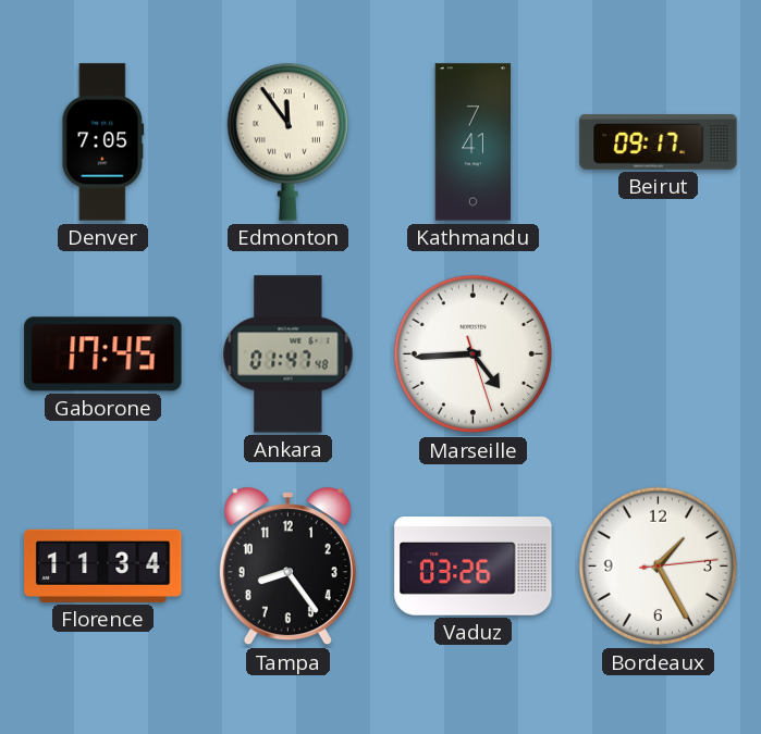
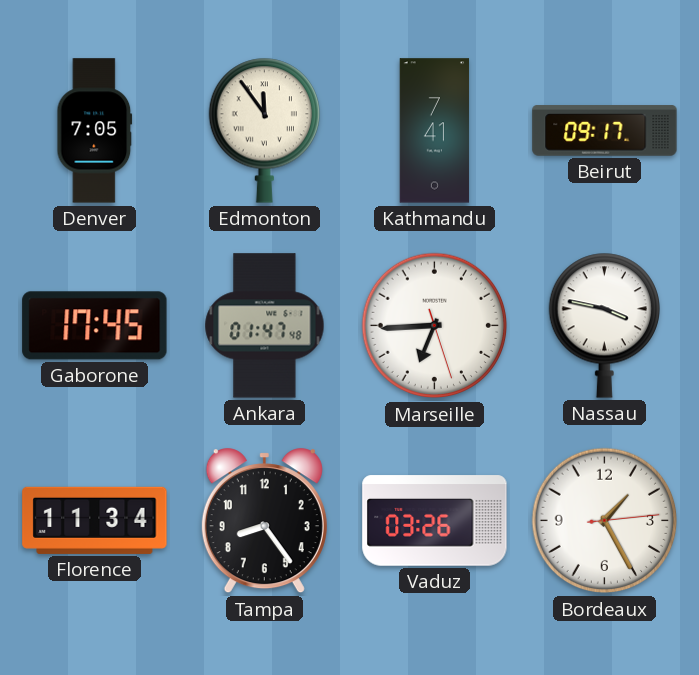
Marseille: 4:44 -> 6:44
Nassau: none -> 3:47
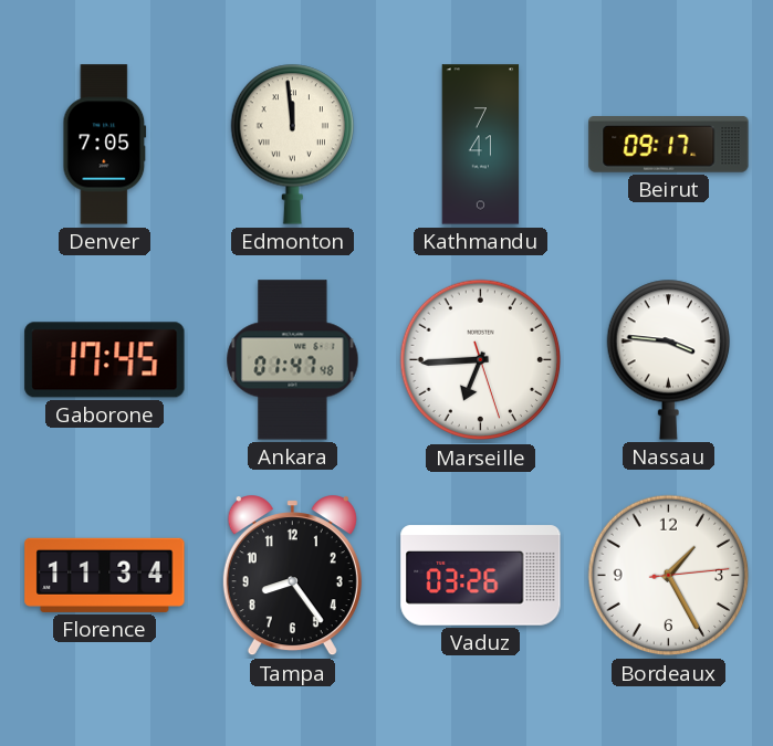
Edmonton: 11:54 -> 11:59
Nassau: 3:47 -> 3:46
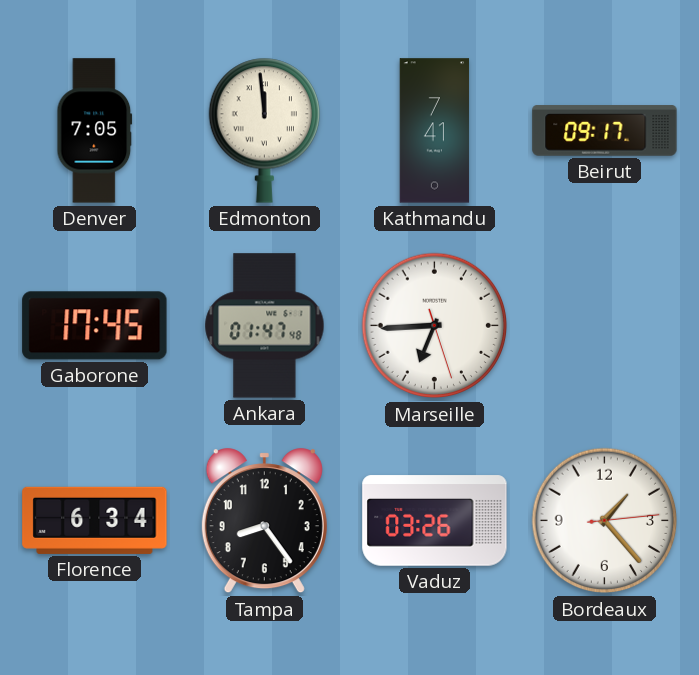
Nassau: 3:46 -> none
Florence: 11:34 -> 6:34
Bordeaux: 1:25 -> 1:23
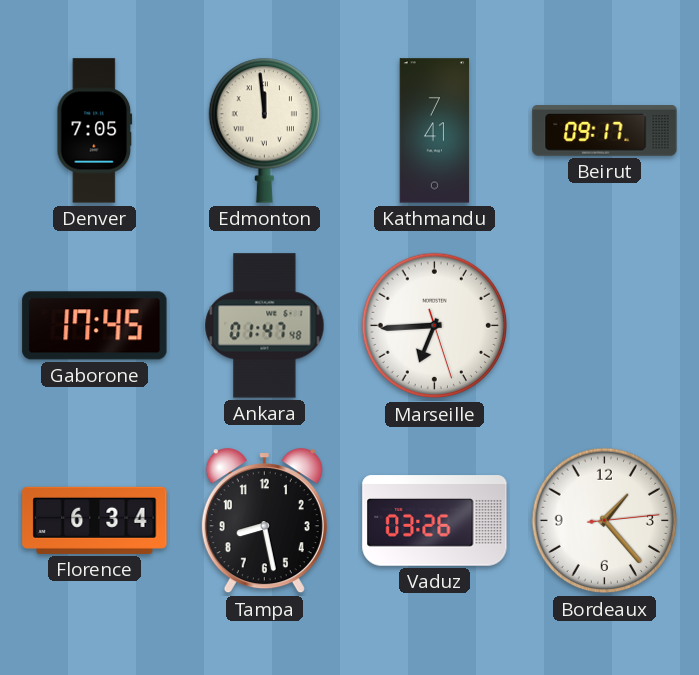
Tampa: 8:24 -> 8:28
